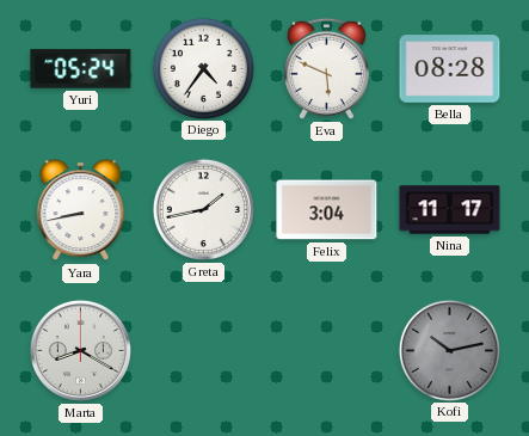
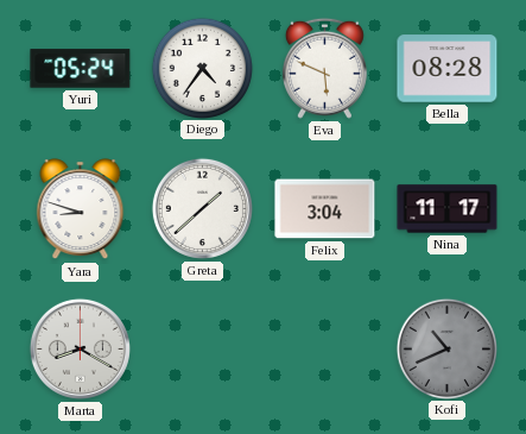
Yara: 8:43 -> 8:48
Greta: 1:43 -> 1:38
Kofi: 10:13 -> 10:41
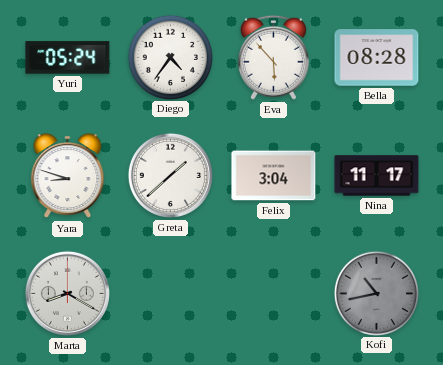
Eva: 5:49 -> 5:53
Kofi: 10:41 -> 10:43
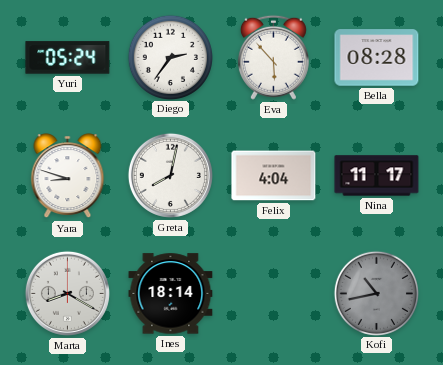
Diego: 4:36 -> 2:36
Greta: 1:38 -> 8:02
Felix: 3:04 -> 4:04
Ines: none -> 18:14
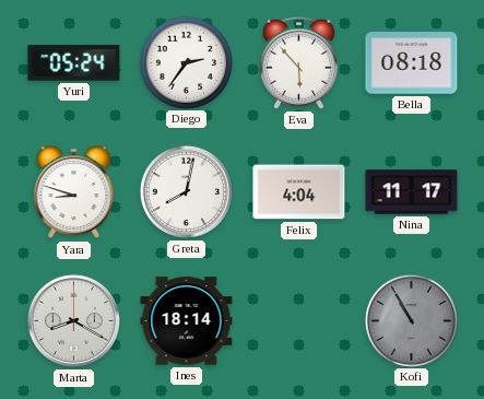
Bella: 08:28 -> 08:18
Kofi: 10:43 -> 10:55
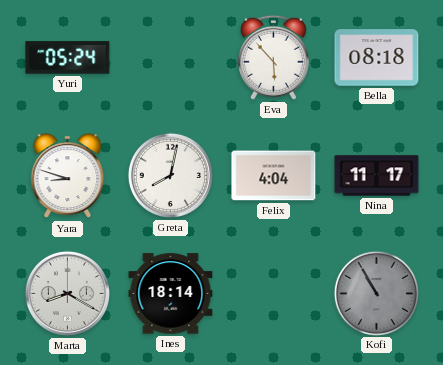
Diego: 2:36 -> none
